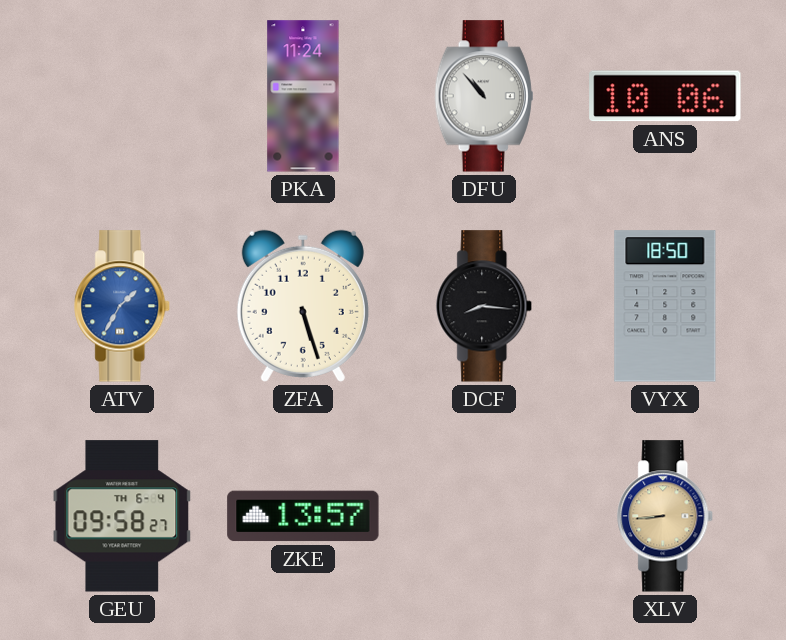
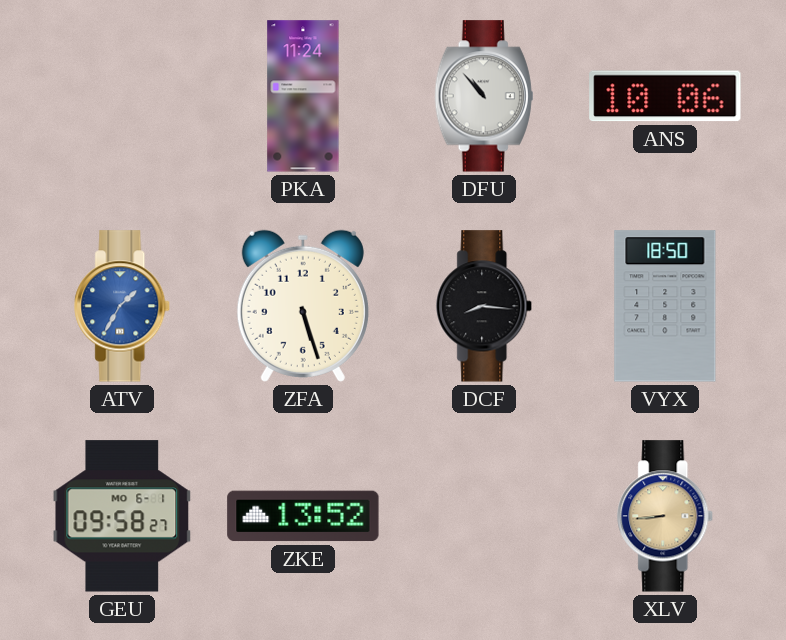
GEU date: TH 6-4 -> MO 6-1
ZKE: 13:57 -> 13:52
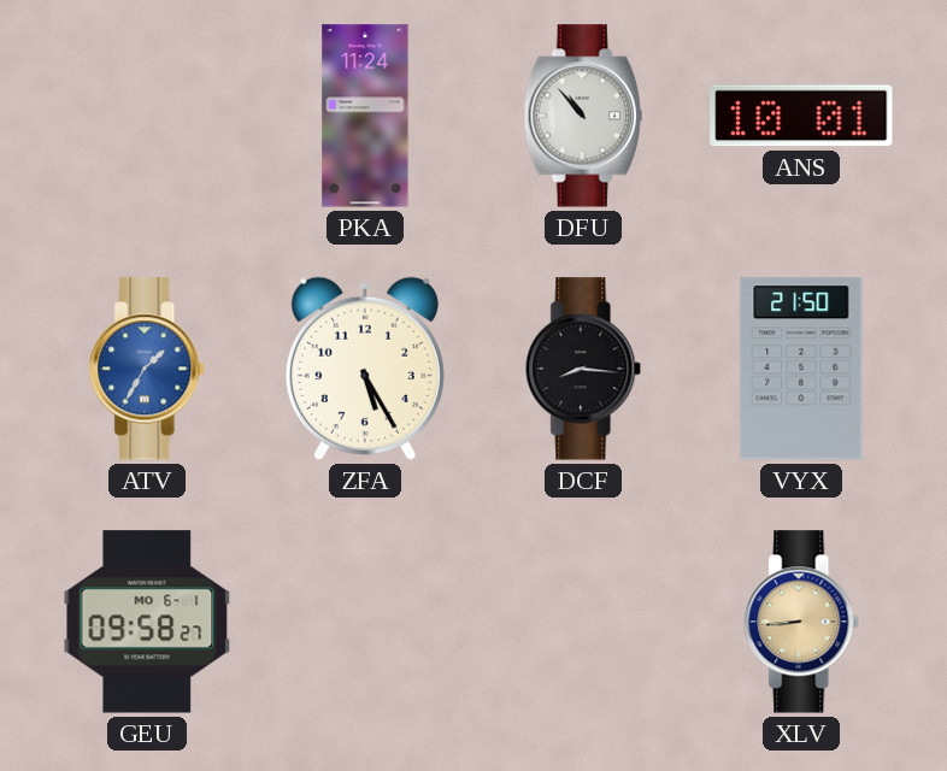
ANS: 10:06 -> 10:01
ZFA: 5:27 -> 5:25
VYX: 18:50 -> 21:50
ZKE: 13:52 -> none
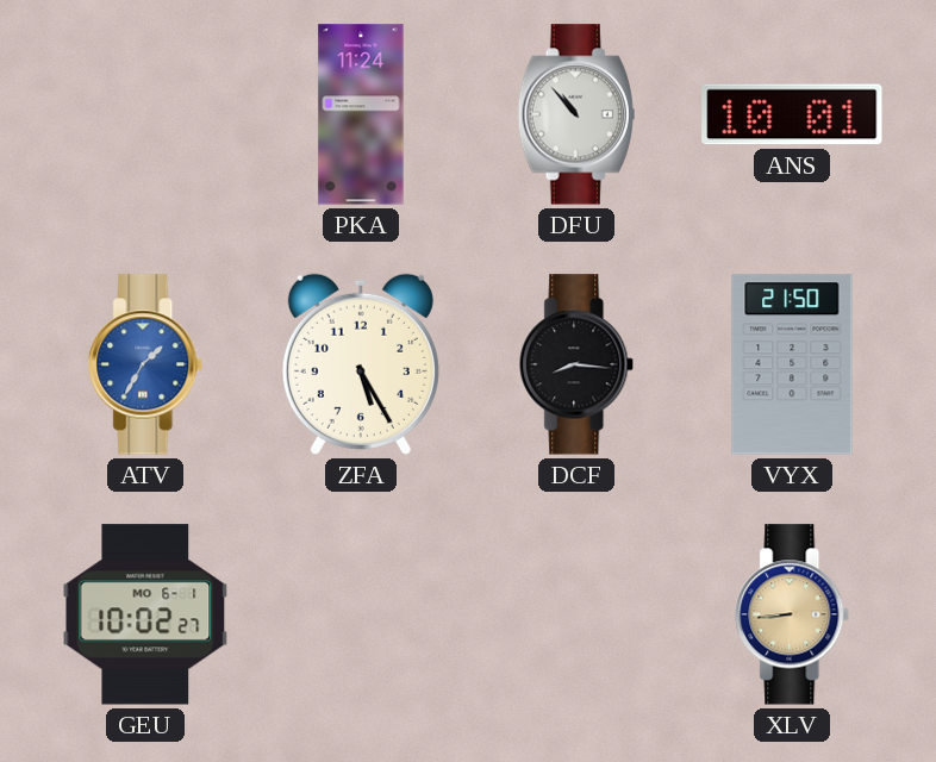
GEU: 09:58 -> 10:02
